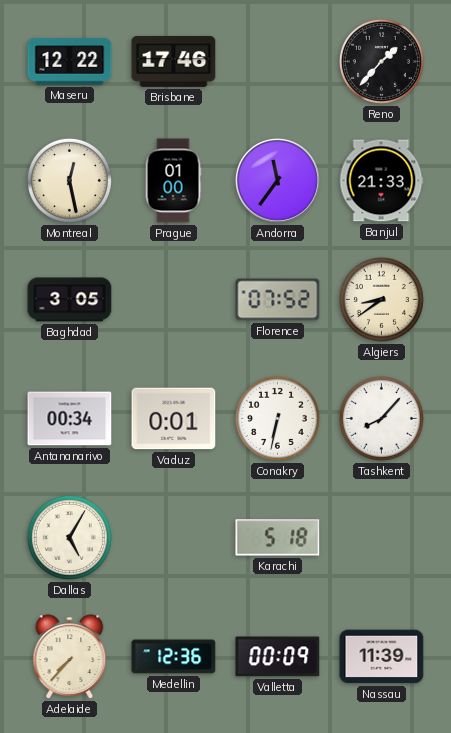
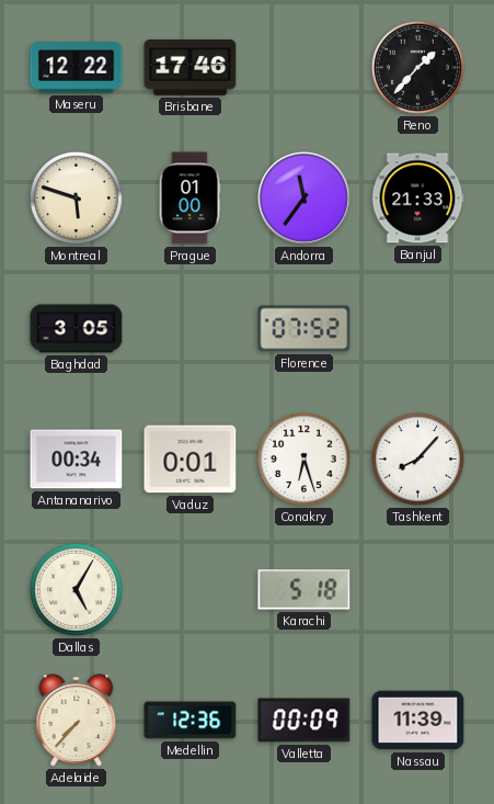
Montreal: 12:28 -> 5:48
Algiers: 8:39 -> none
Conakry: 6:32 -> 6:27
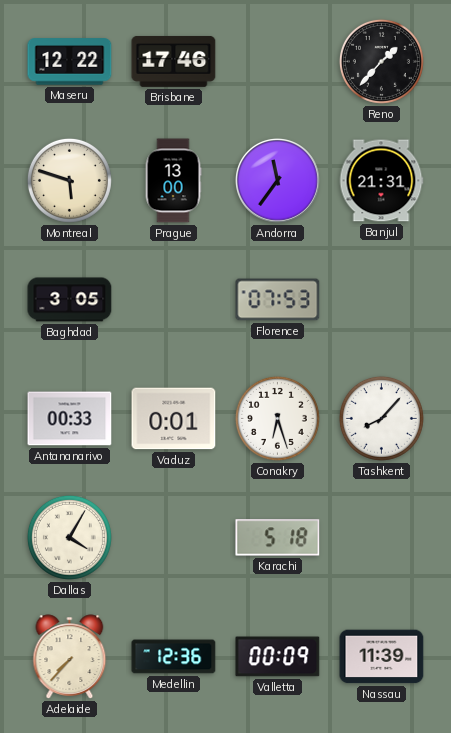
Prague: 01:00 -> 13:00
Banjul: 21:33 -> 21:31
Florence: 07:52 -> 07:53
Antananarivo: 00:34 -> 00:33
Dallas: 5:05 -> 4:05
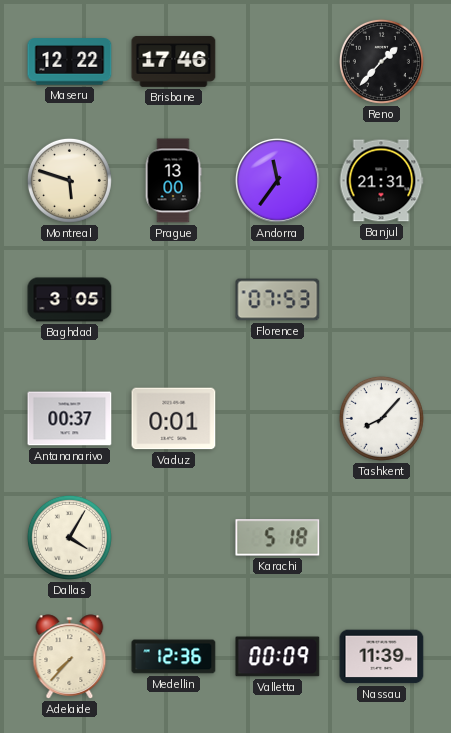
Antananarivo: 00:33 -> 00:37
Conakry: 6:27 -> none
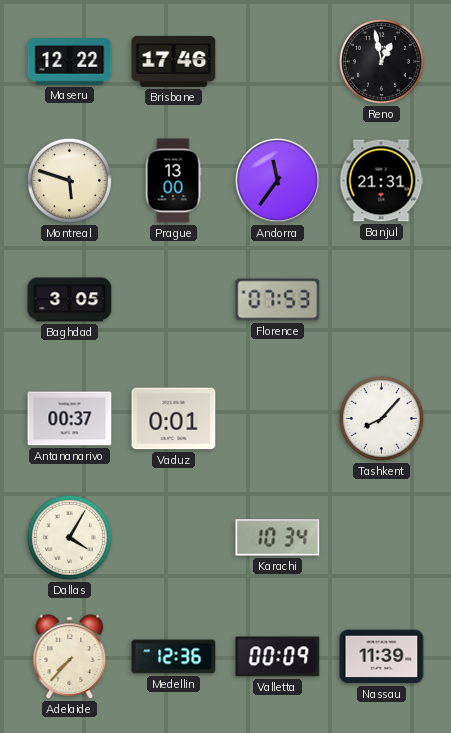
Reno: 1:37 -> 12:58
Karachi: 5:18 -> 10:34
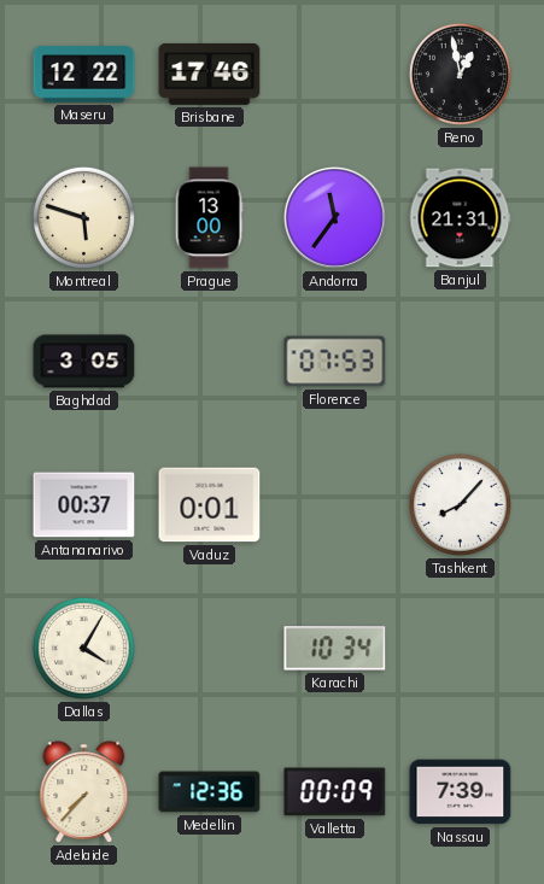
Nassau: 11:39 -> 7:39
